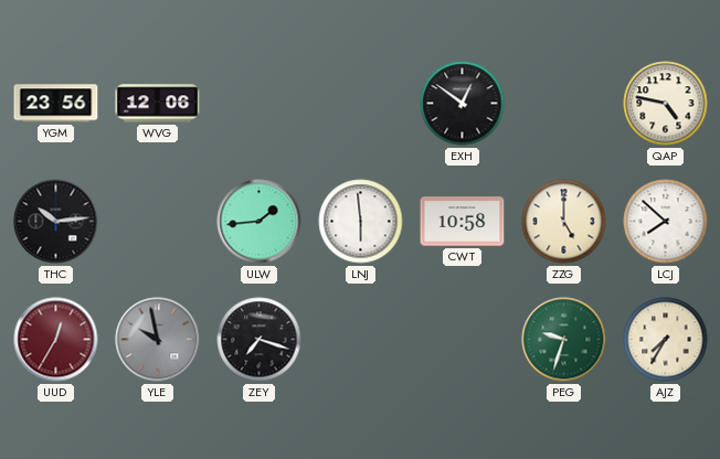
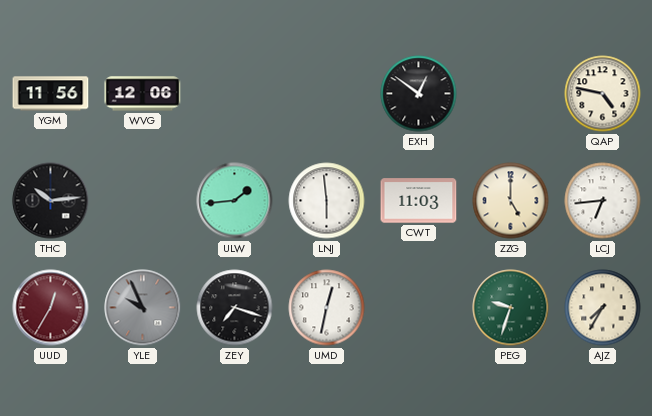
YGM: 23:56 -> 11:56
CWT: 10:58 -> 11:03
LCJ: 7:52 -> 6:44
YLE: 9:58 -> 9:56
UMD: none -> 12:32
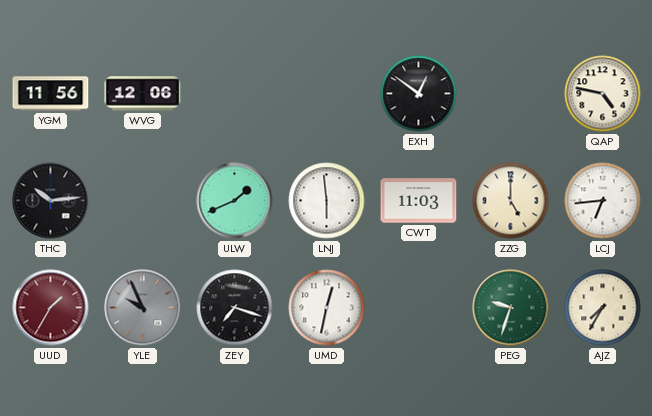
ULW: 1:44 -> 1:41
UUD: 12:35 -> 1:35
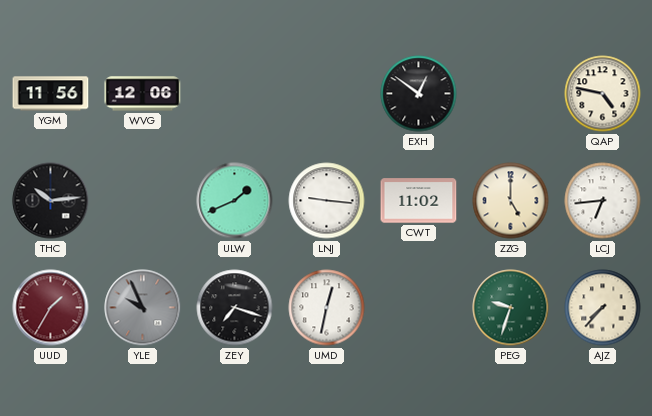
LNJ: 5:59 -> 9:16
CWT: 11:03 -> 11:02
AJZ: 7:35 -> 7:37
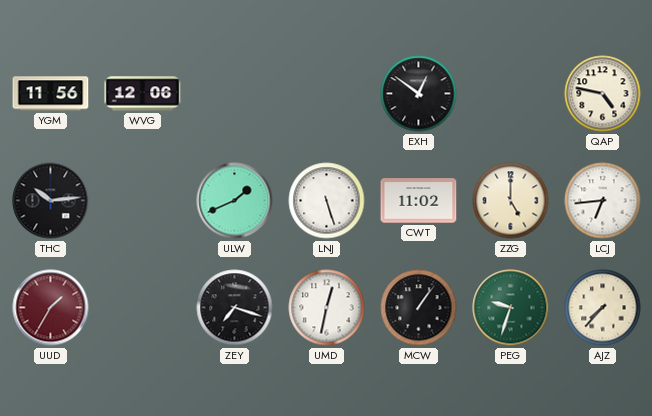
LNJ: 9:16 -> 5:27
YLE: 9:56 -> none
MCW: none -> 1:06
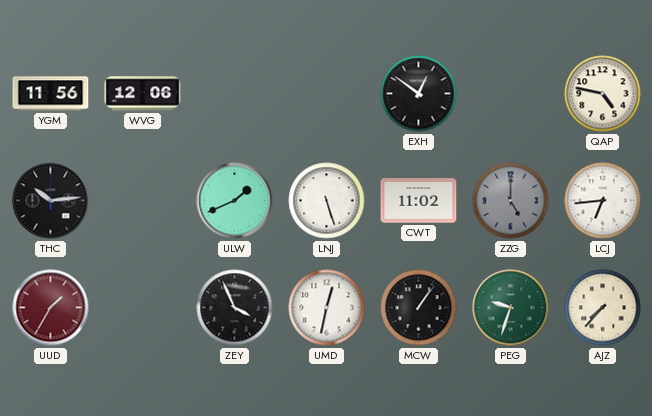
ZZG dial: cream -> grey
ZEY: 7:18 -> 3:56
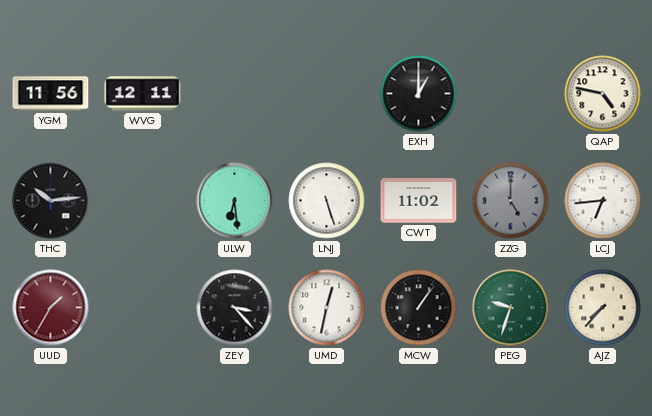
WVG: 12:06 -> 12:11
EXH: 12:51 -> 1:00
ULW: 1:41 -> 6:29
ZEY: 3:56 -> 3:23
